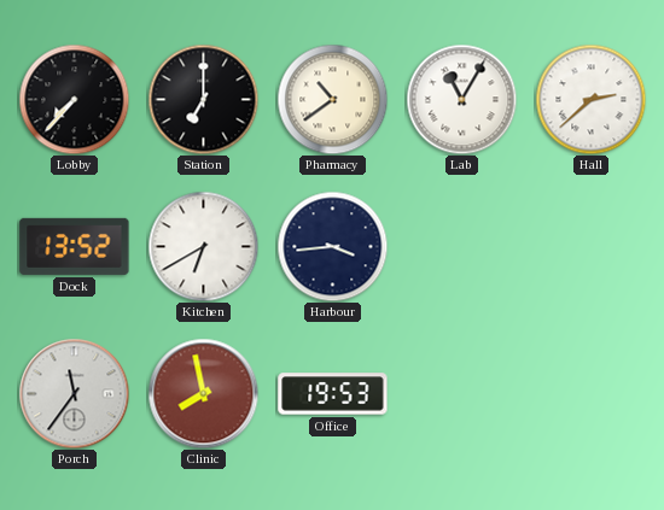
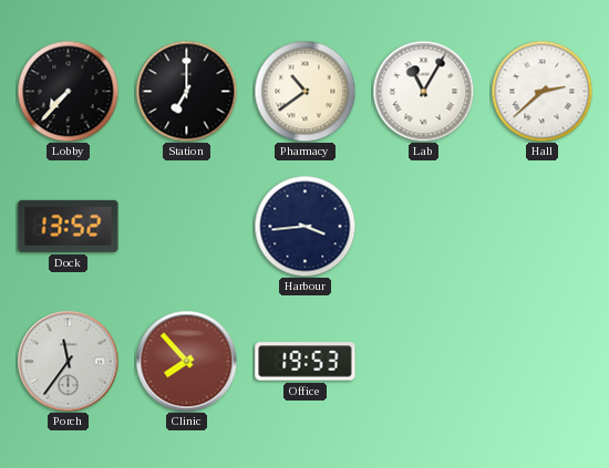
Kitchen: 6:40 -> none
Clinic: 7:58 -> 7:53
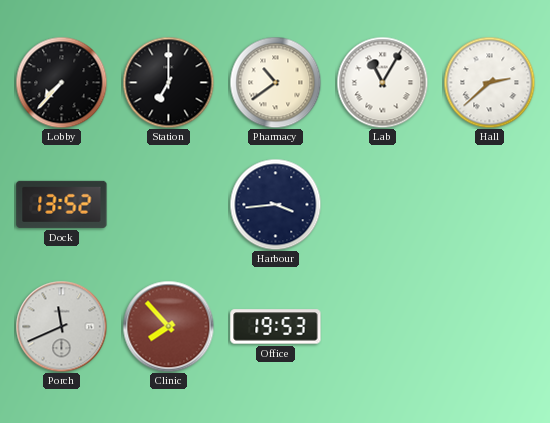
Porch: 11:36 -> 11:41
